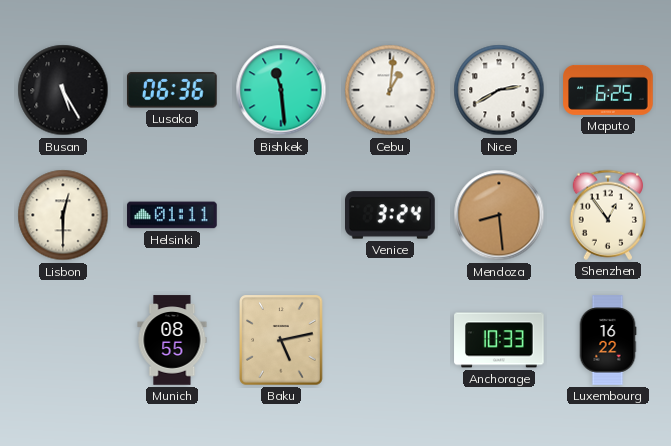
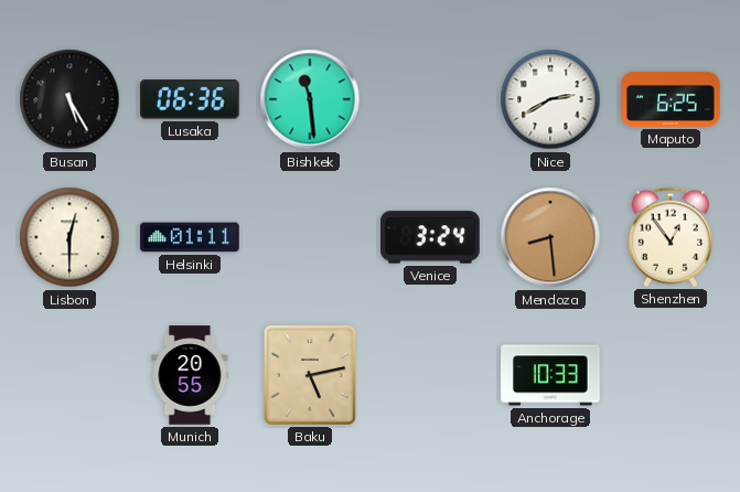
Cebu: 1:01 -> none
Munich: 08:55 -> 20:55
Luxembourg: 16:22 -> none
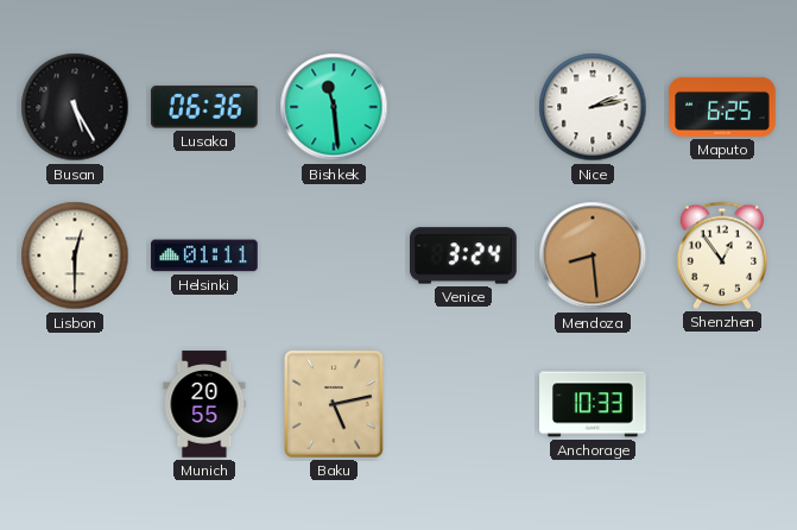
Nice: 2:40 -> 2:13
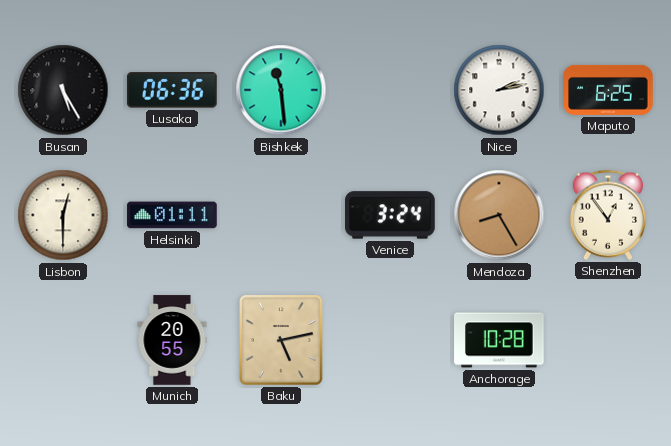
Mendoza: 8:29 -> 8:25
Anchorage: 10:33 -> 10:28
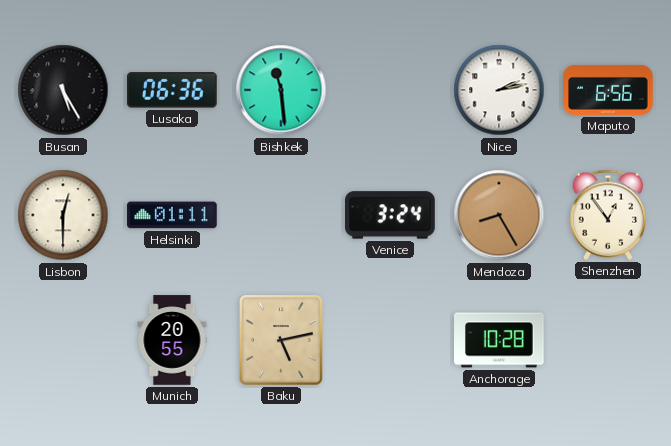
Maputo: 6:25 -> 6:56
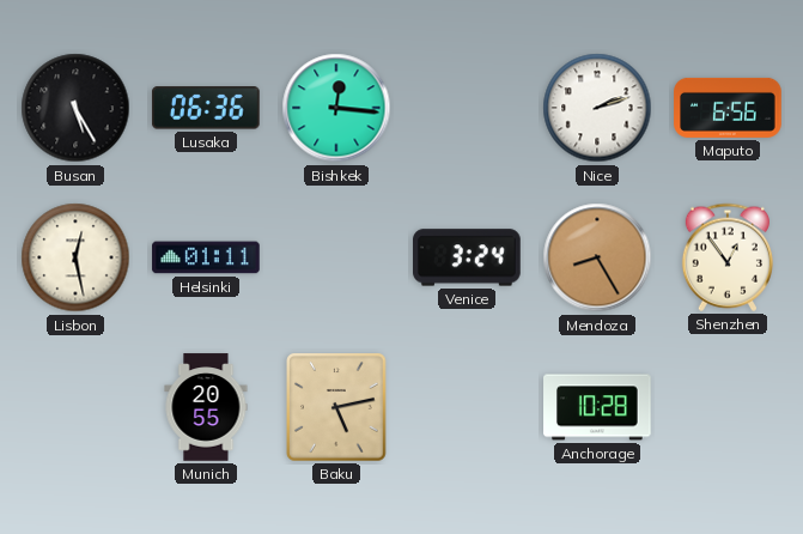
Bishkek: 11:29 -> 12:16
Nice: 2:13 -> 2:12
Lisbon: 12:30 -> 12:28
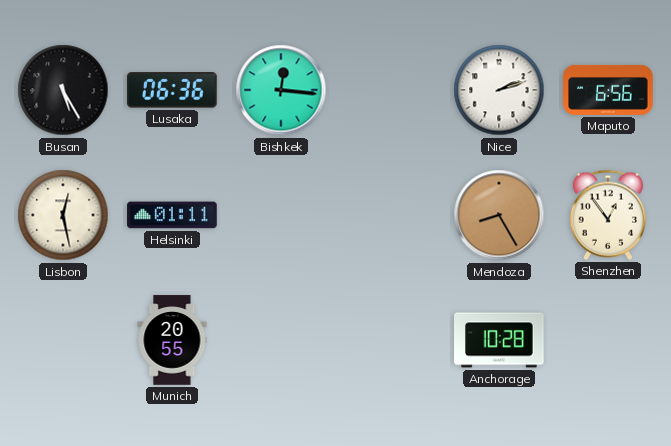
Venice: 3:24 -> none
Baku: 5:13 -> none
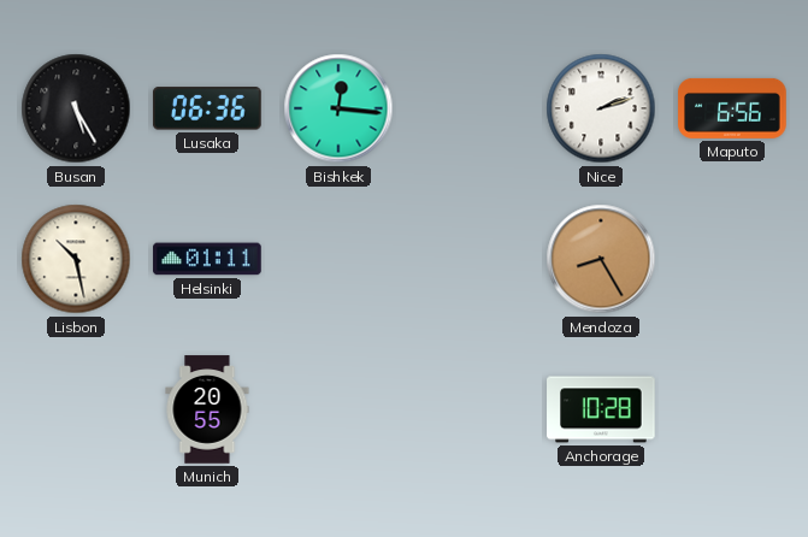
Lisbon: 12:28 -> 10:28
Shenzhen: 12:54 -> none
